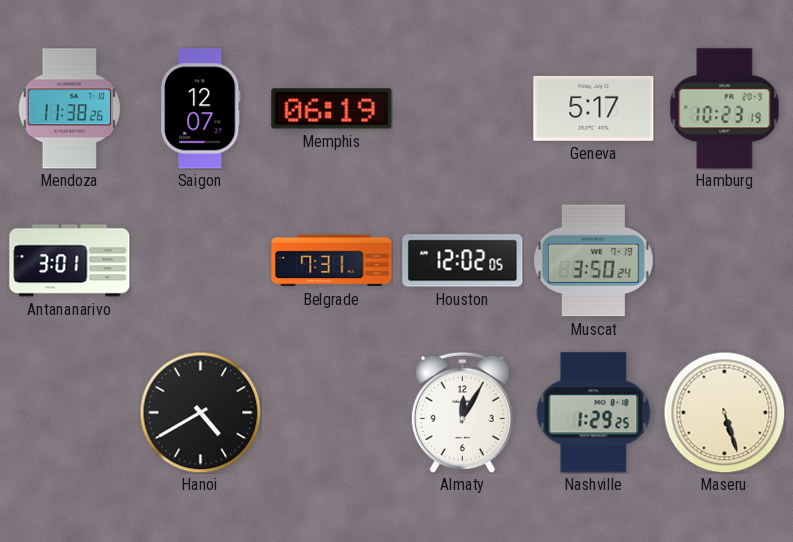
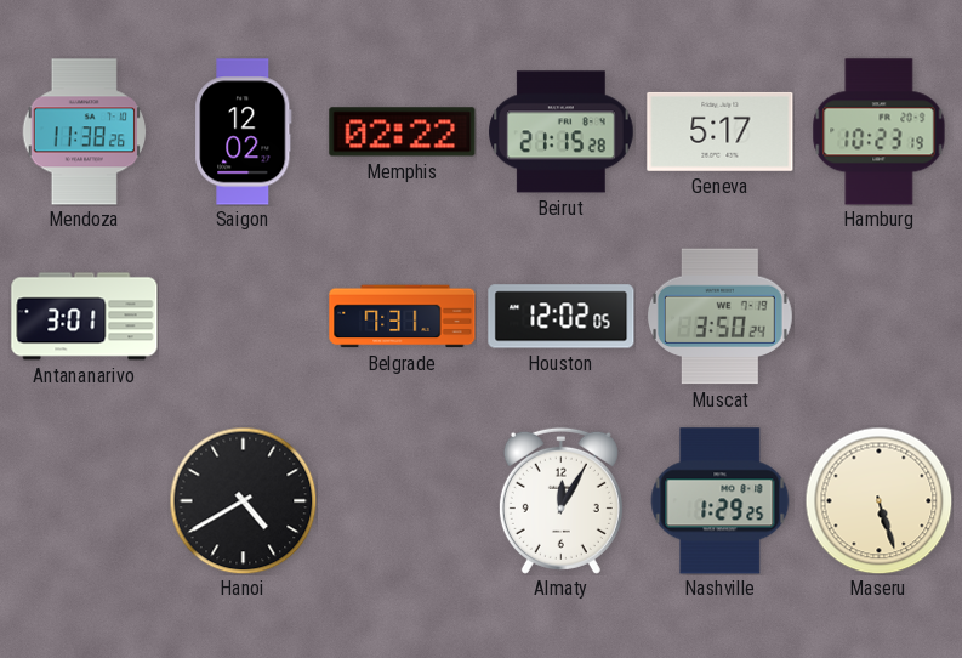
Saigon: 12:07 -> 12:02
Memphis: 06:19 -> 02:22
Beirut: none -> 21:15
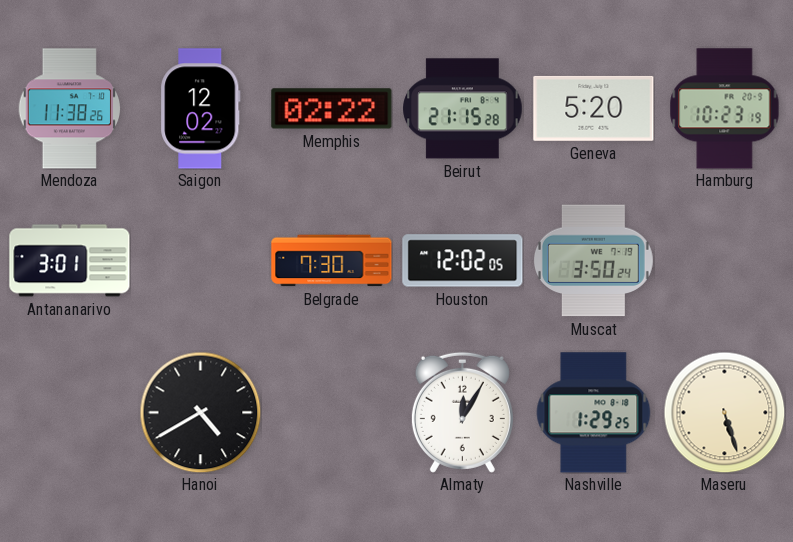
Geneva: 5:17 -> 5:20
Belgrade: 7:31 -> 7:30
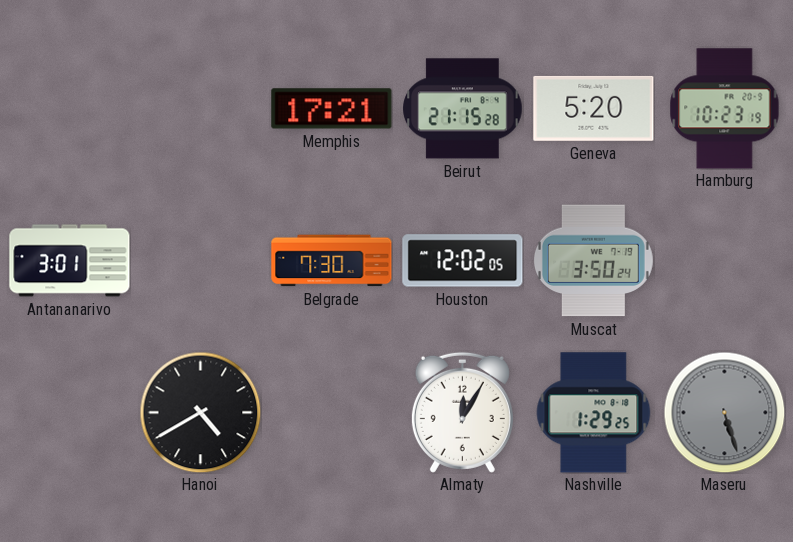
Mendoza: 11:38 -> none
Saigon: 12:02 -> none
Memphis: 02:22 -> 17:21
Maseru dial: cream -> grey
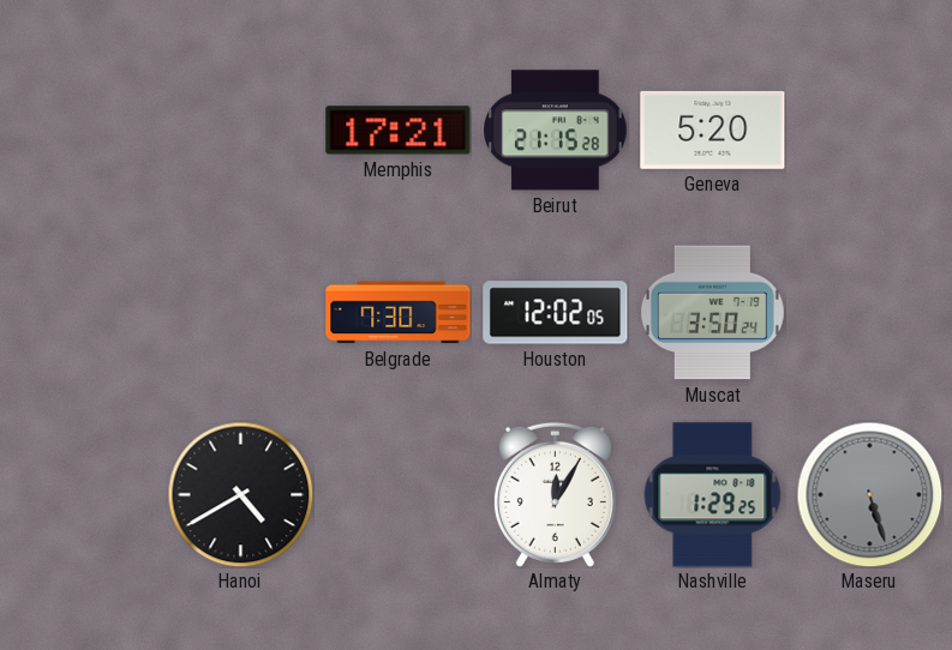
Hamburg: 10:23 -> none
Antananarivo: 3:01 -> none
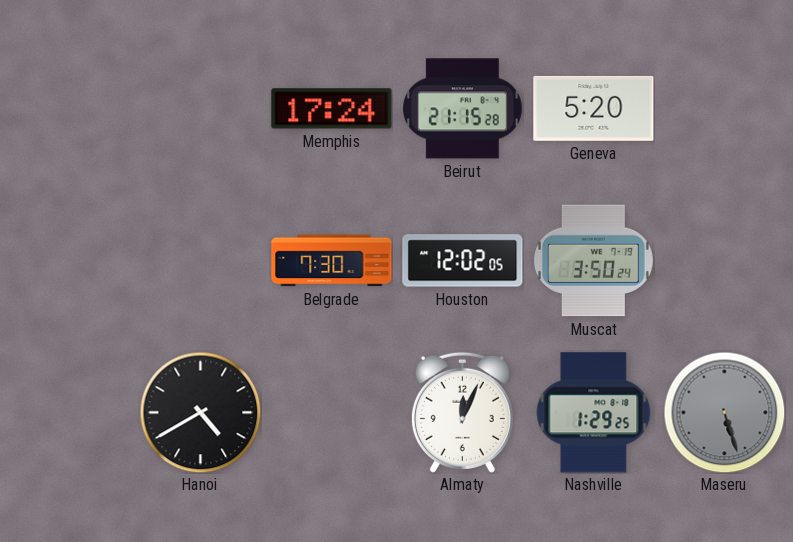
Memphis: 17:21 -> 17:24
Almaty: 12:05 -> 12:04
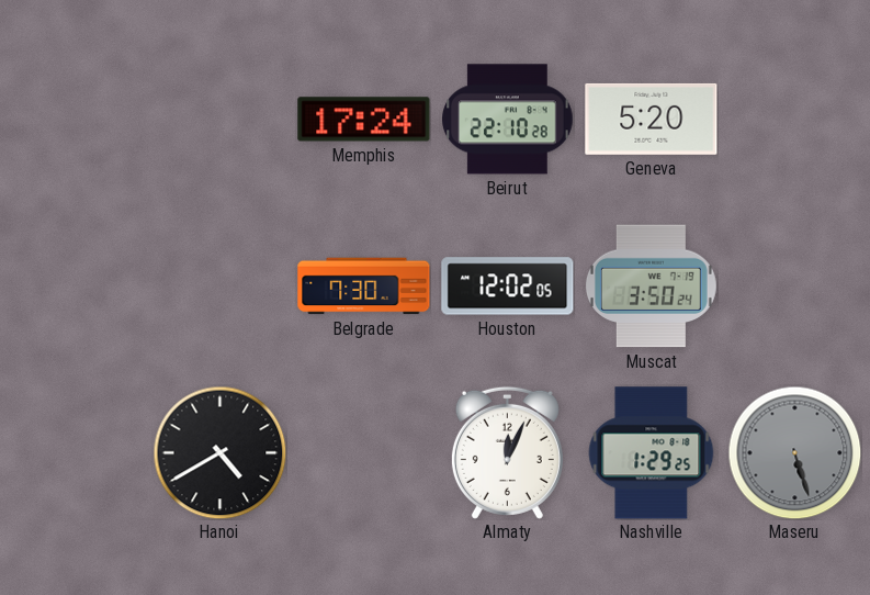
Beirut: 21:15 -> 22:10
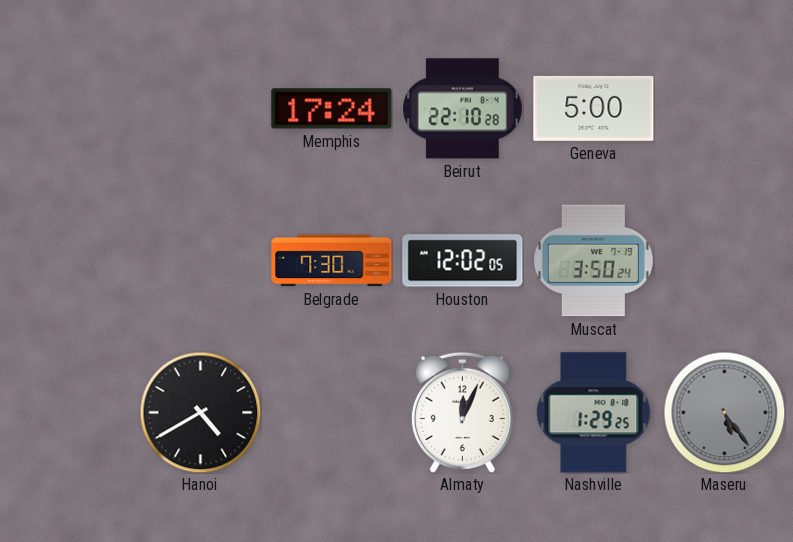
Geneva: 5:20 -> 5:00
Maseru: 5:27 -> 5:24
